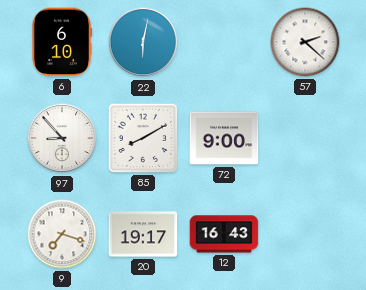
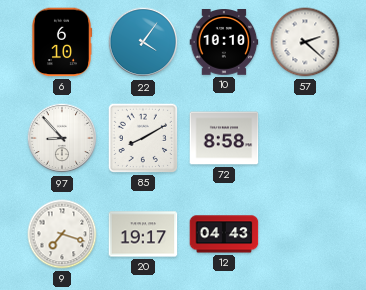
22: 6:02 -> 4:06
10: none -> 10:10
72: 9:00 -> 8:58
12: 16:43 -> 04:43
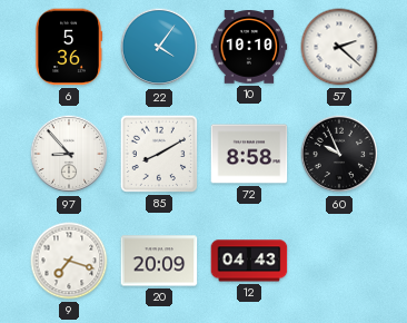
6: 6:10 -> 5:36
60: none -> 9:56
20: 19:17 -> 20:09
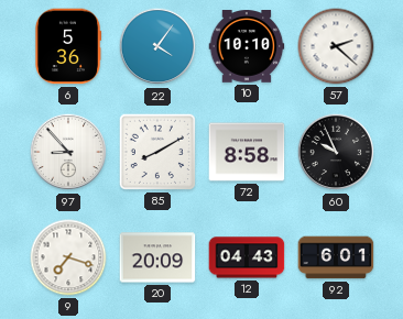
92: none -> 6:01
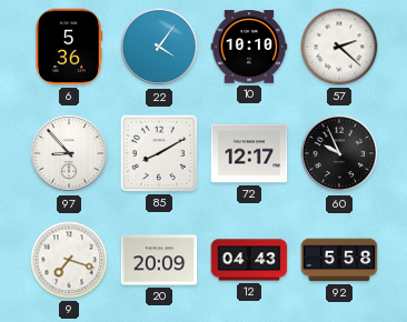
72: 8:58 -> 12:17
92: 6:01 -> 5:58
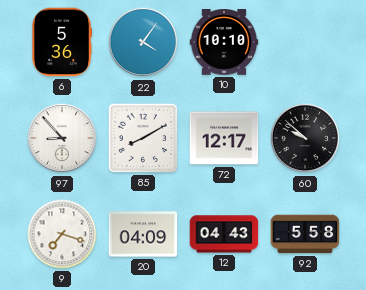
57: 2:22 -> none
60: 9:56 -> 9:52
20: 20:09 -> 04:09
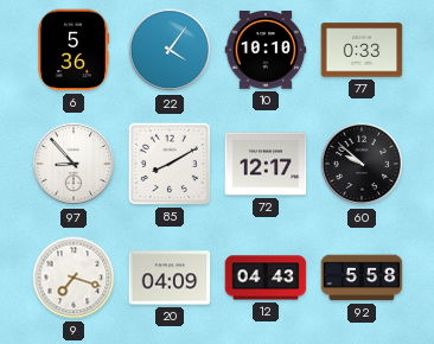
77: none -> 0:33
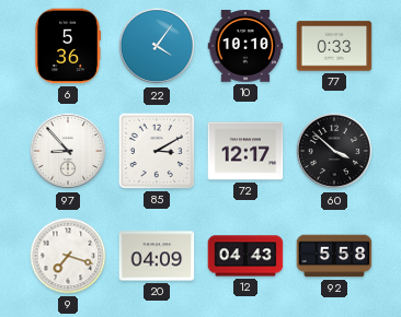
85: 8:10 -> 3:10
60: 9:52 -> 3:52
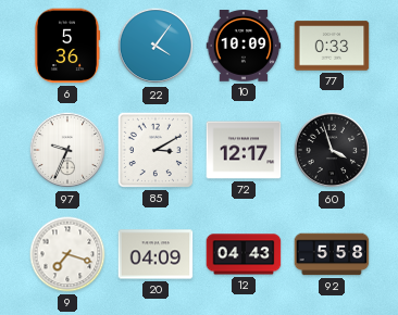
10: 10:10 -> 10:09
97: 8:53 -> 9:34
60: 3:52 -> 3:57
